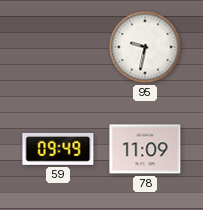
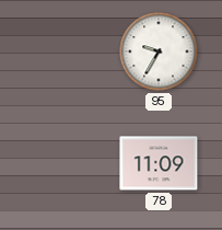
95: 9:32 -> 9:35
59: 09:49 -> none
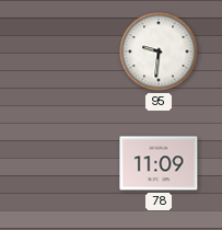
95: 9:35 -> 9:31
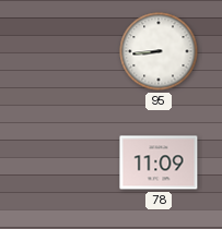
95: 9:31 -> 8:44
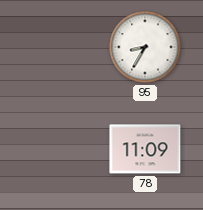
95: 8:44 -> 8:35
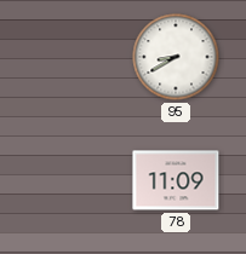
95: 8:35 -> 8:40
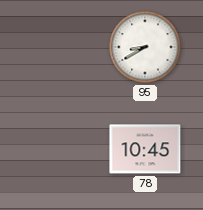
78: 11:09 -> 10:45
